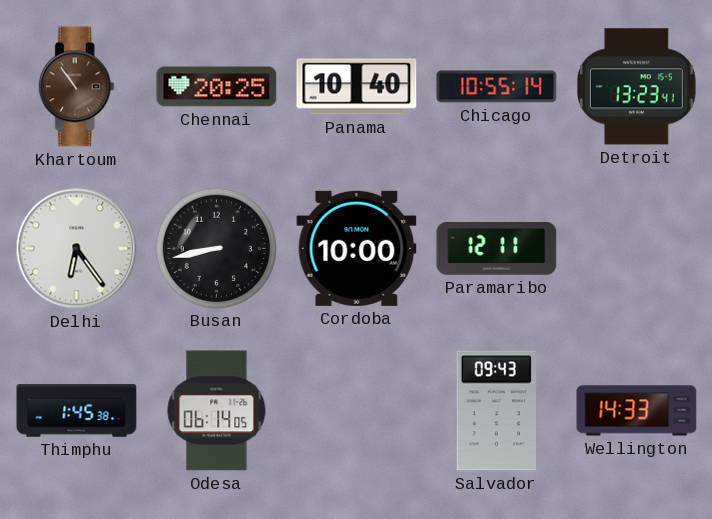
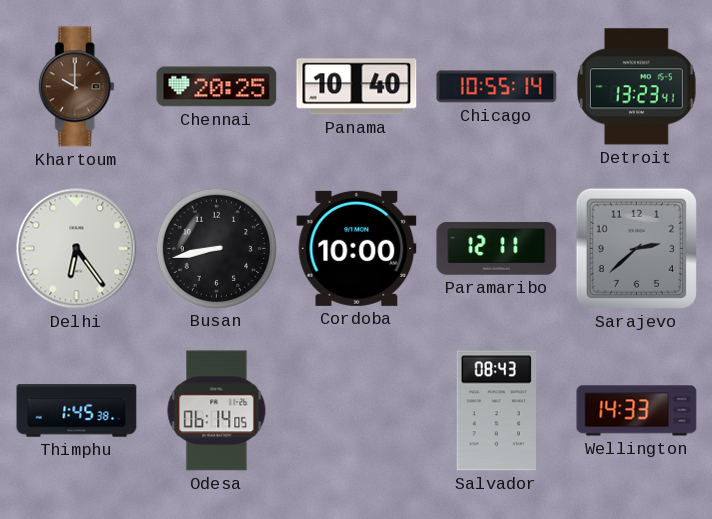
Khartoum: 10:54 -> 10:00
Sarajevo: none -> 2:38
Salvador: 09:43 -> 08:43
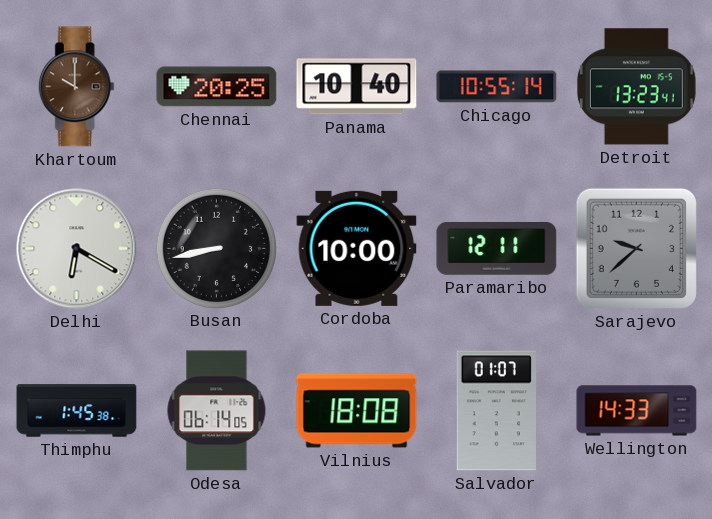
Delhi: 6:24 -> 6:20
Sarajevo: 2:38 -> 9:38
Vilnius: none -> 18:08
Salvador: 08:43 -> 01:07
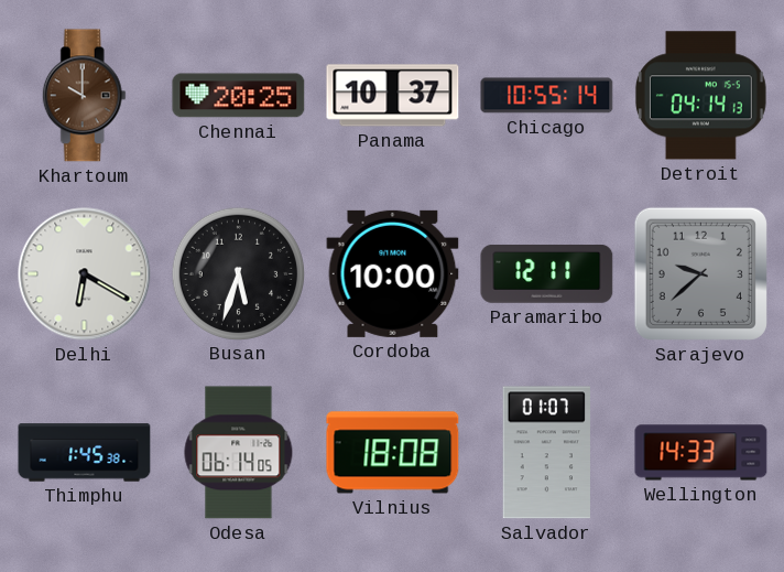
Panama: 10:40 -> 10:37
Detroit: 13:23 -> 04:14
Busan: 8:43 -> 5:33
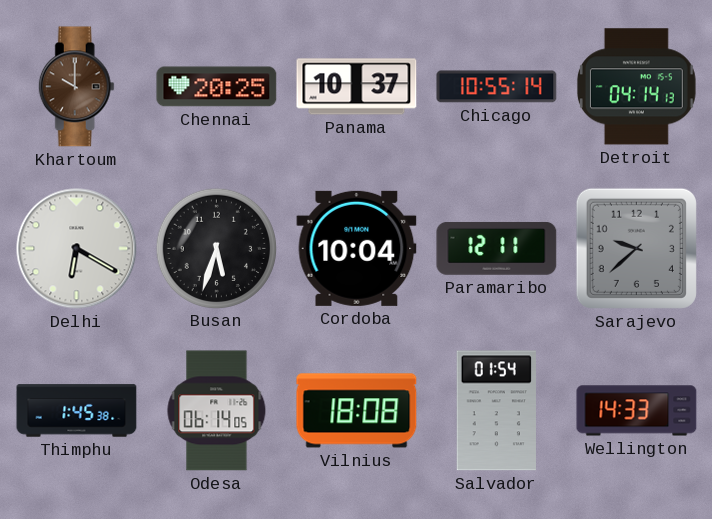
Cordoba: 10:00 -> 10:04
Salvador: 01:07 -> 01:54
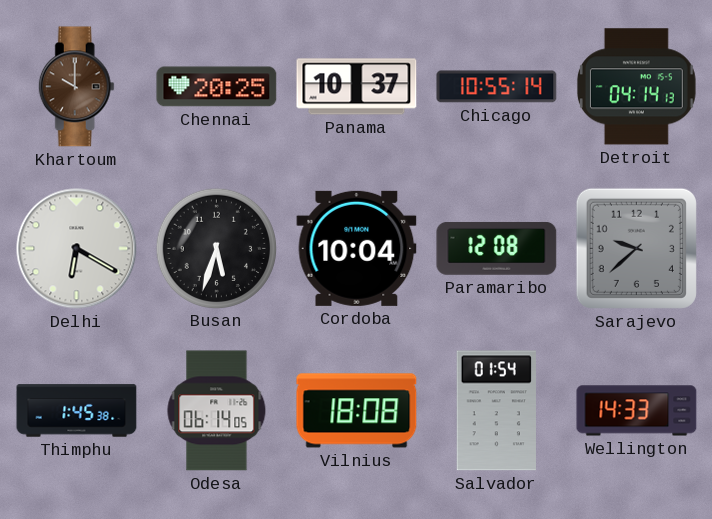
Paramaribo: 12:11 -> 12:08
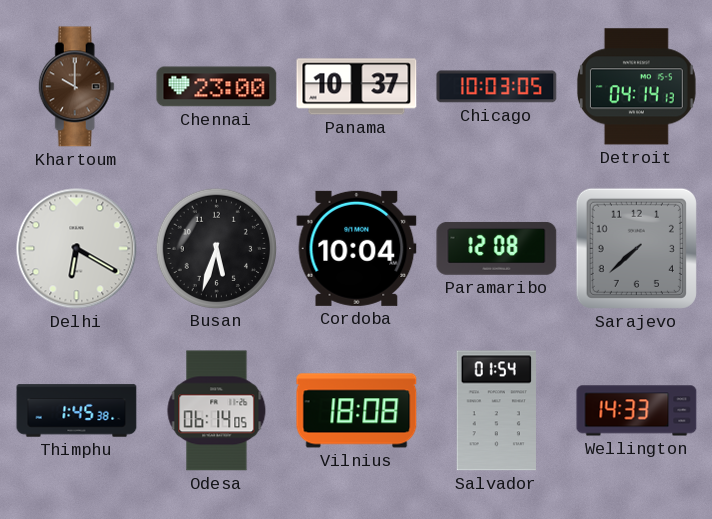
Chennai: 20:25 -> 23:00
Chicago: 10:55 -> 10:03
Sarajevo: 9:38 -> 7:38
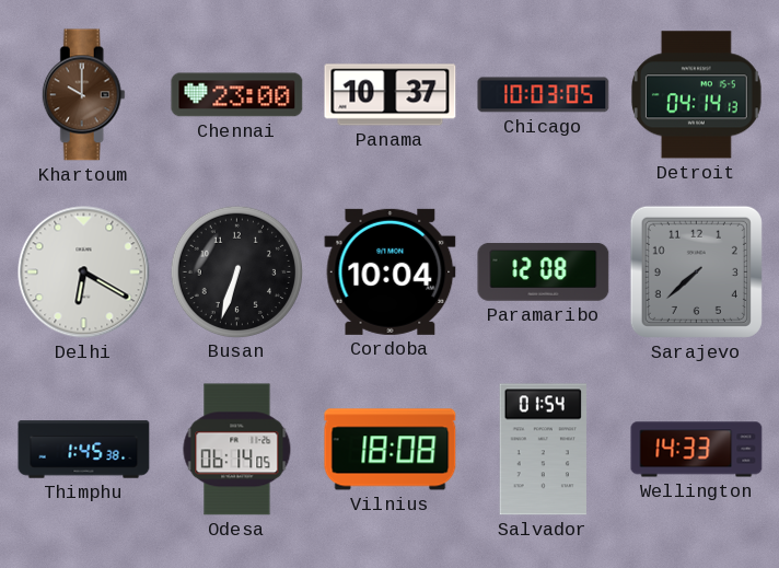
Busan: 5:33 -> 6:33
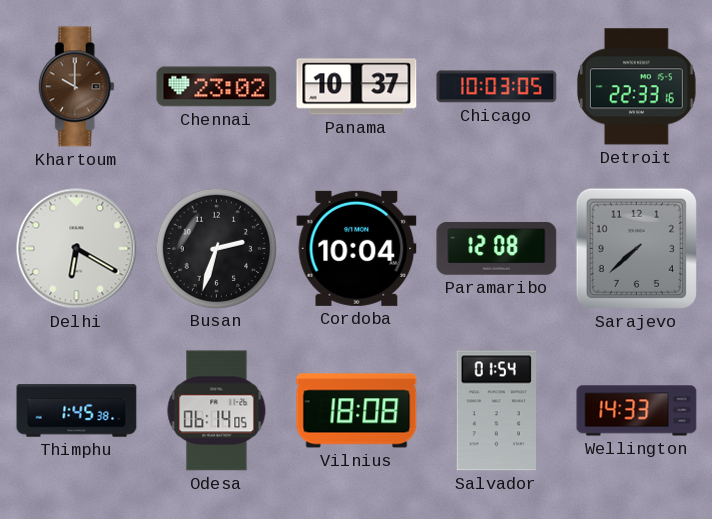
Chennai: 23:00 -> 23:02
Detroit: 04:14 -> 22:33
Busan: 6:33 -> 2:33
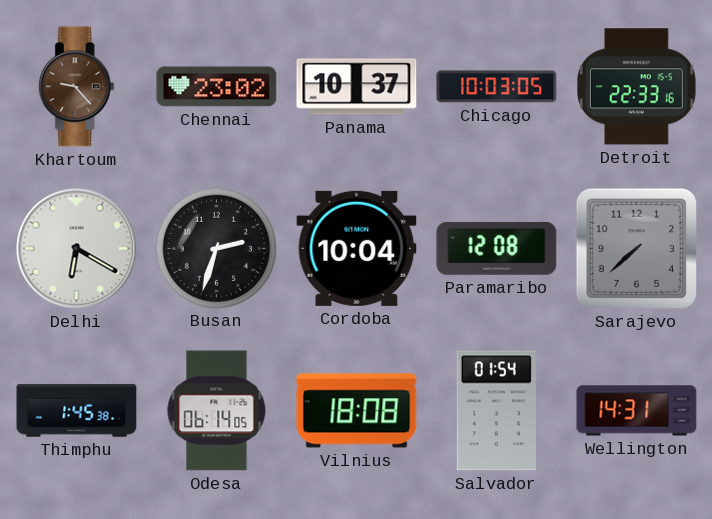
Khartoum: 10:00 -> 9:23
Wellington: 14:33 -> 14:31
